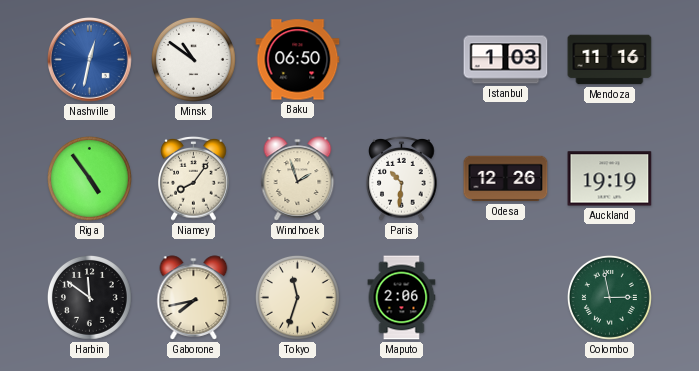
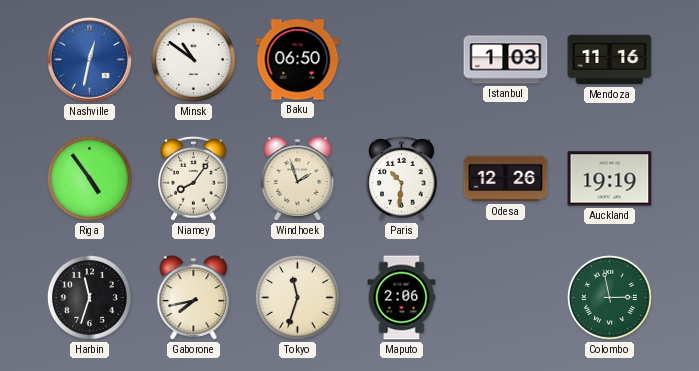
Harbin: 11:51 -> 11:33
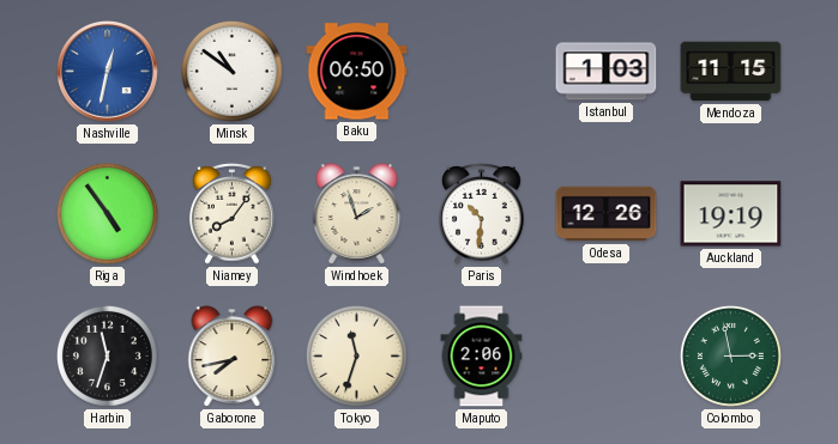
Mendoza: 11:16 -> 11:15
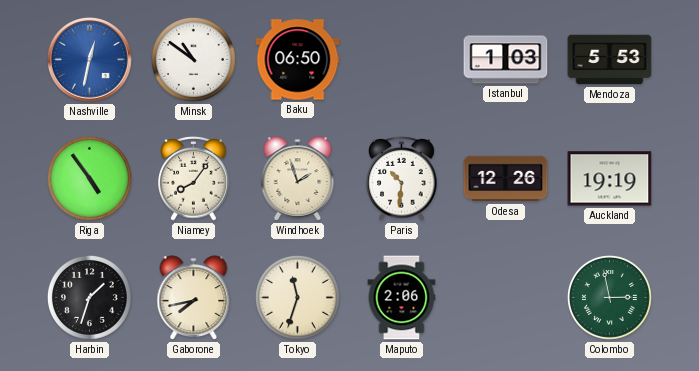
Mendoza: 11:15 -> 5:53
Harbin: 11:33 -> 1:33
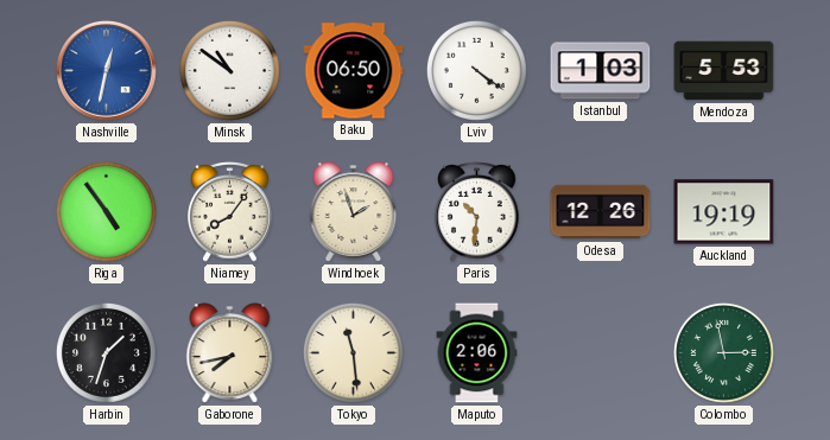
Lviv: none -> 4:21
Tokyo: 11:33 -> 11:29
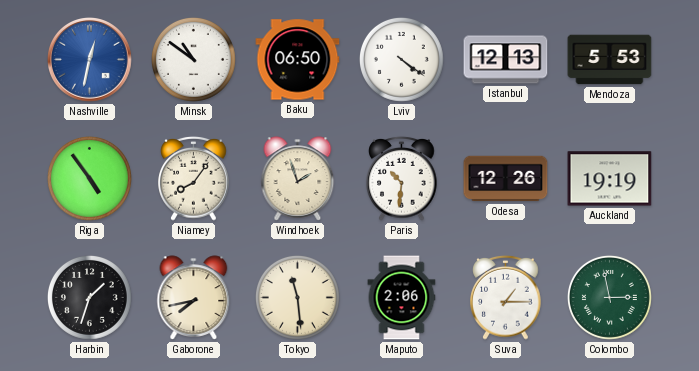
Istanbul: 1:03 -> 12:13
Suva: none -> 1:15
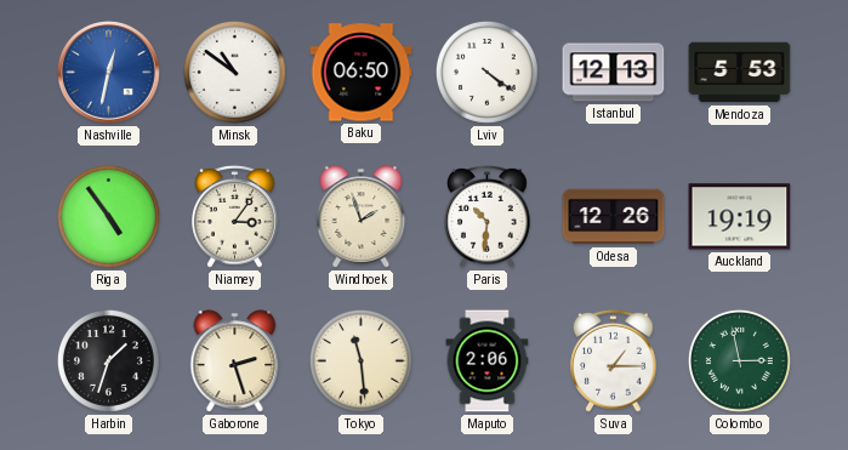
Niamey: 8:06 -> 3:06
Gaborone: 7:43 -> 2:27
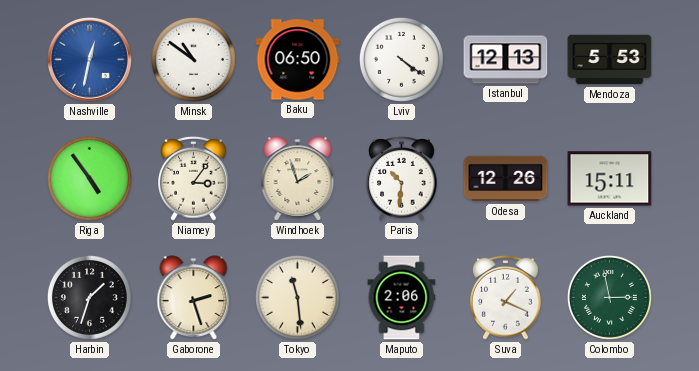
Auckland: 19:19 -> 15:11
Suva: 1:15 -> 1:19
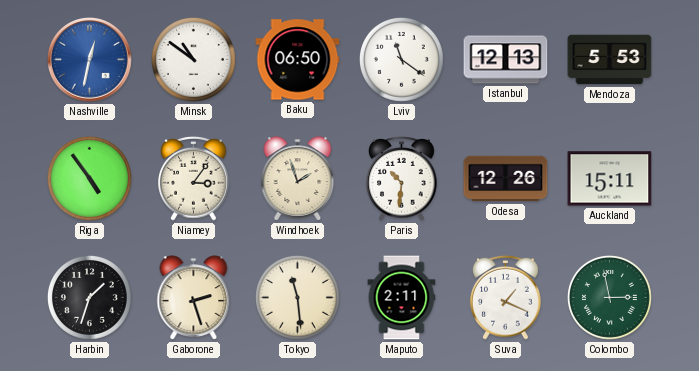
Lviv: 4:21 -> 11:21
Maputo: 2:06 -> 2:11
